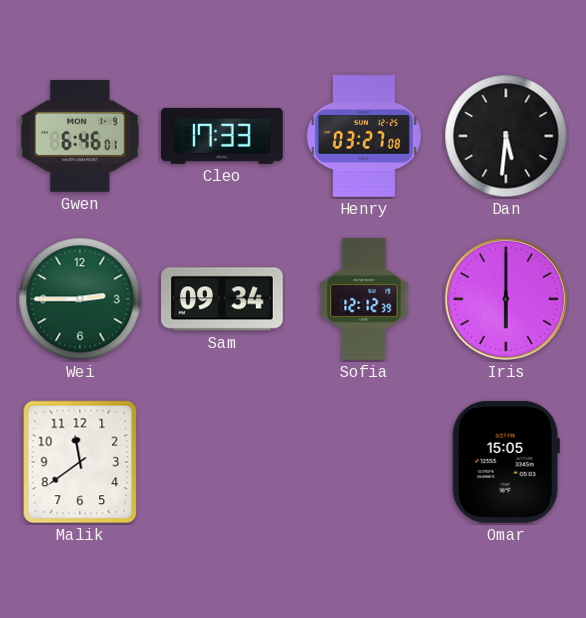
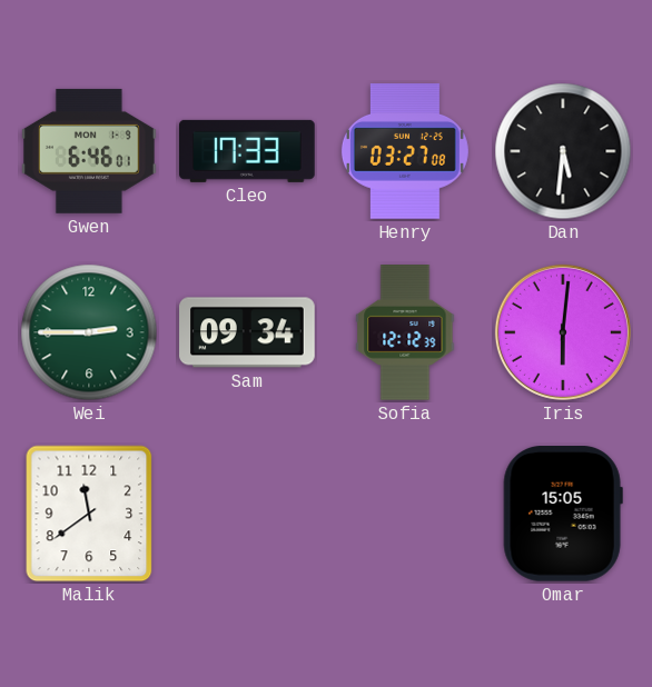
Iris: 6:00 -> 6:01
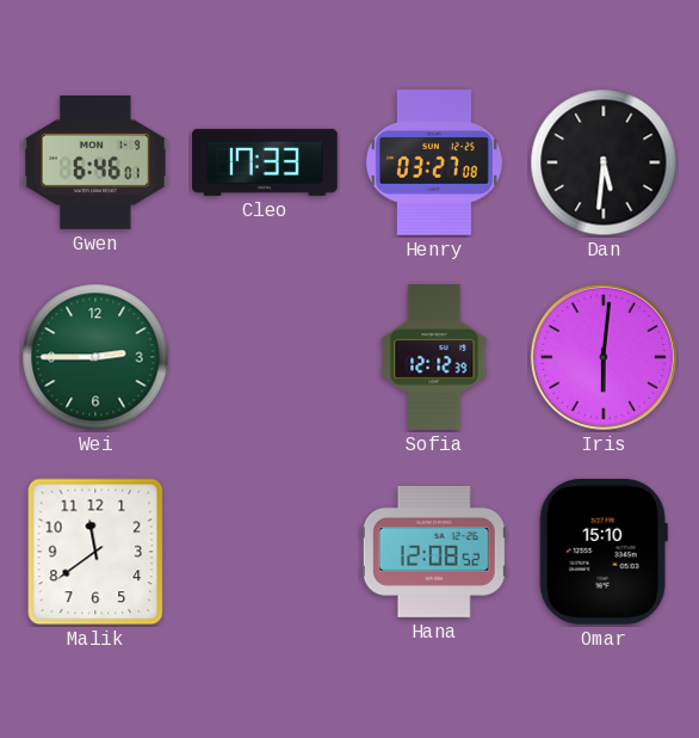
Sam: 09:34 -> none
Hana: none -> 12:08
Omar: 15:05 -> 15:10
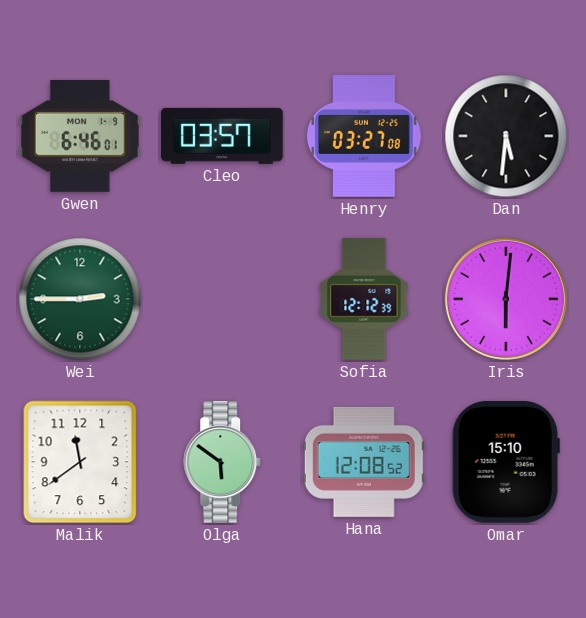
Cleo: 17:33 -> 03:57
Olga: none -> 5:51
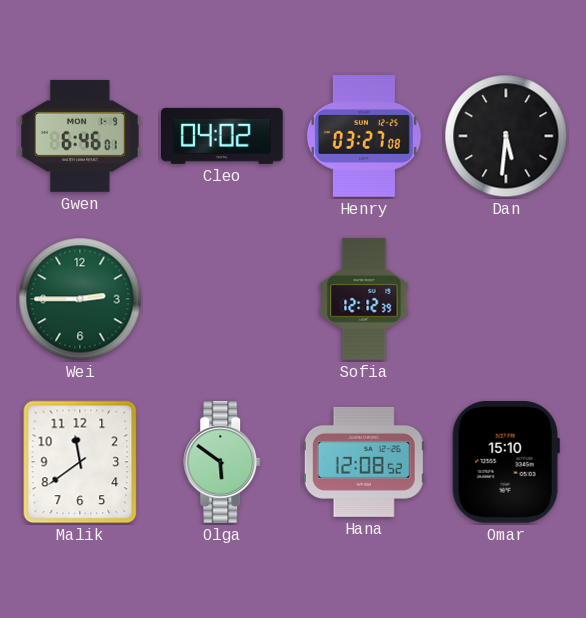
Cleo: 03:57 -> 04:02
Iris: 6:01 -> none
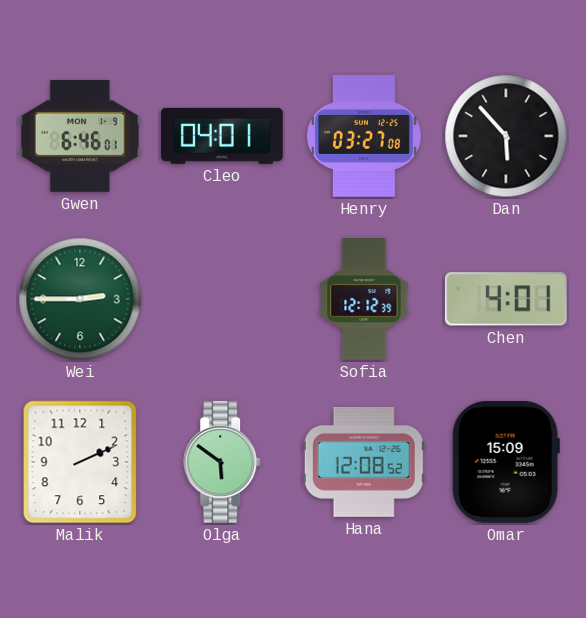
Cleo: 04:02 -> 04:01
Dan: 5:31 -> 5:53
Chen: none -> 4:01
Malik: 11:39 -> 2:11
Omar: 15:10 -> 15:09
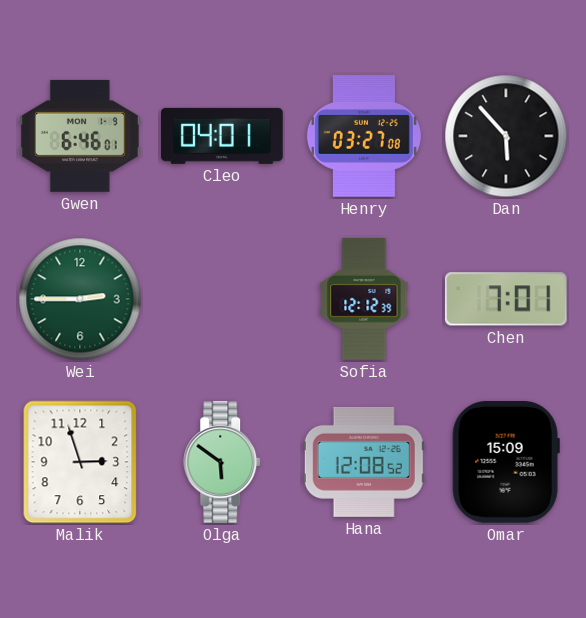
Chen: 4:01 -> 7:01
Malik: 2:11 -> 2:57
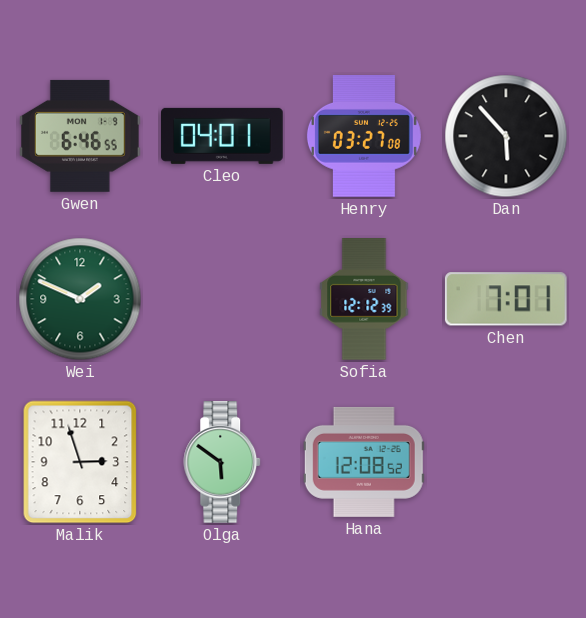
Gwen: 6:46:01 -> 6:46:55
Wei: 2:45 -> 1:49
Omar: 15:09 -> none
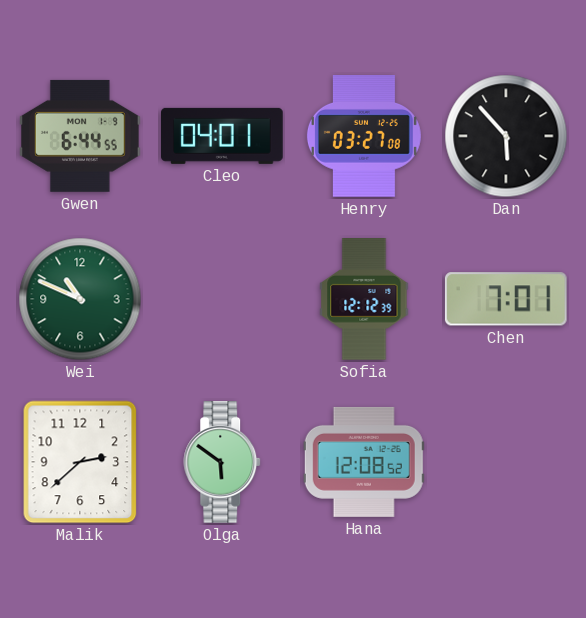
Gwen: 6:46 -> 6:44
Wei: 1:49 -> 10:49
Malik: 2:57 -> 2:38
